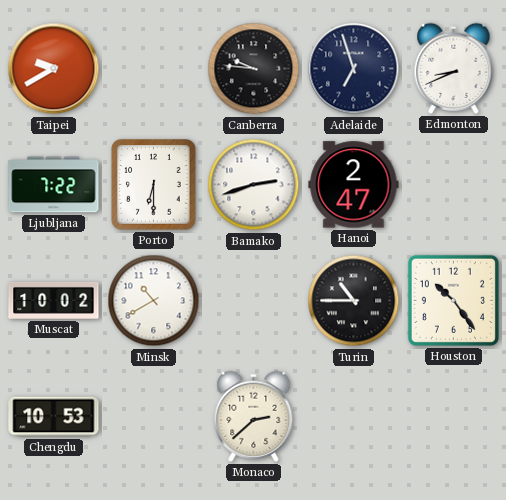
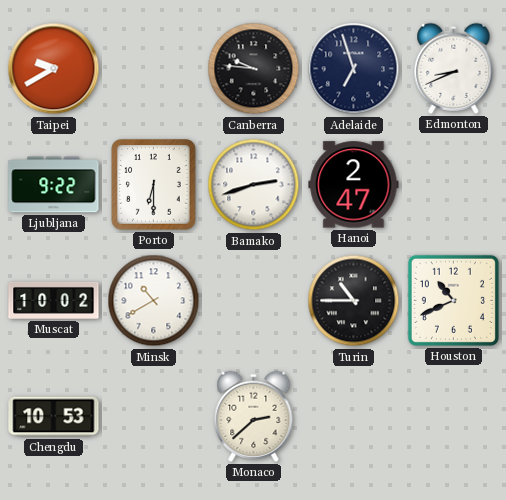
Ljubljana: 7:22 -> 9:22
Houston: 10:24 -> 10:41
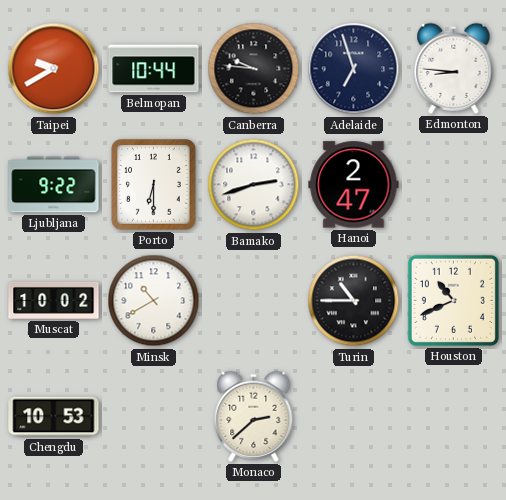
Belmopan: none -> 10:44
Edmonton: 8:41 -> 8:46
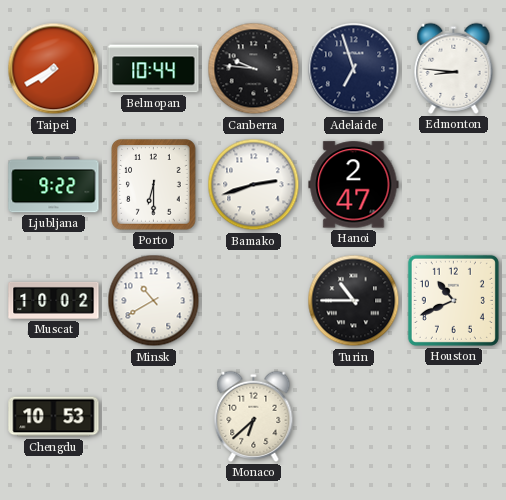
Taipei: 9:40 -> 7:40
Monaco: 2:38 -> 6:38
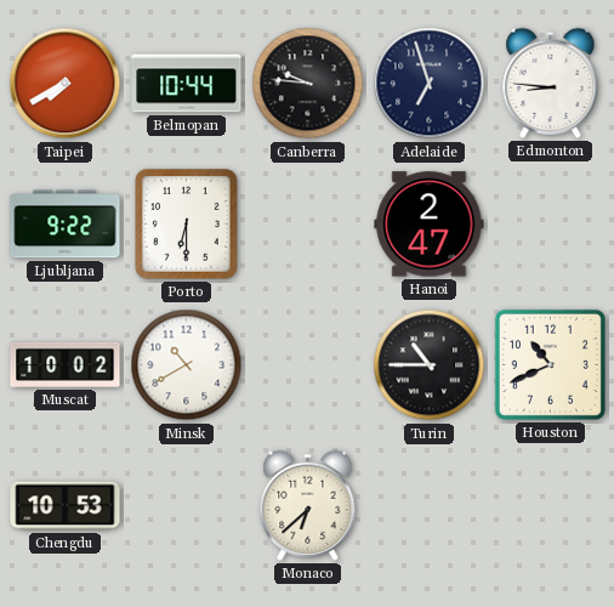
Bamako: 2:42 -> none
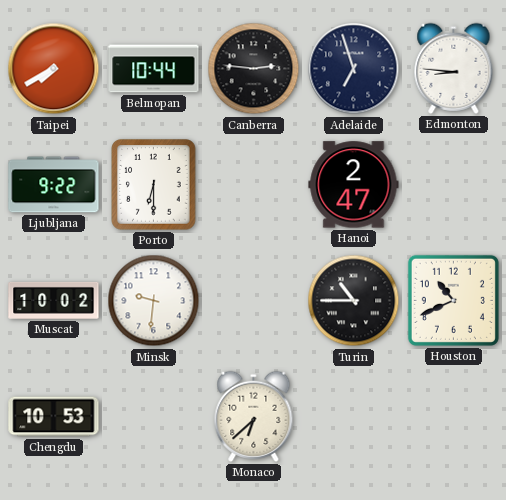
Canberra: 9:46 -> 2:46
Minsk: 10:40 -> 9:31
